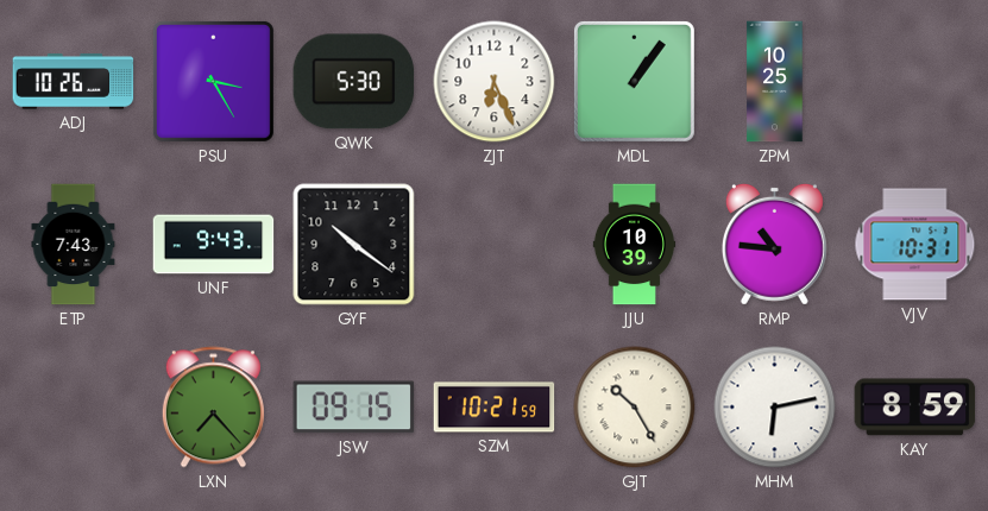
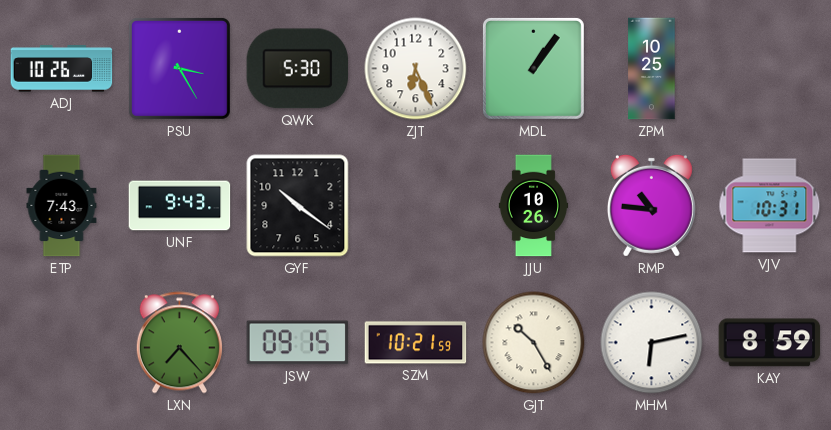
JJU: 10:39 -> 10:26
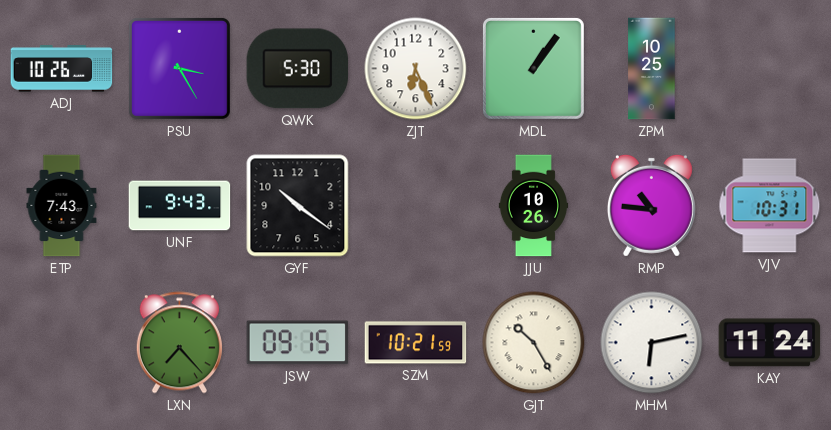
KAY: 8:59 -> 11:24
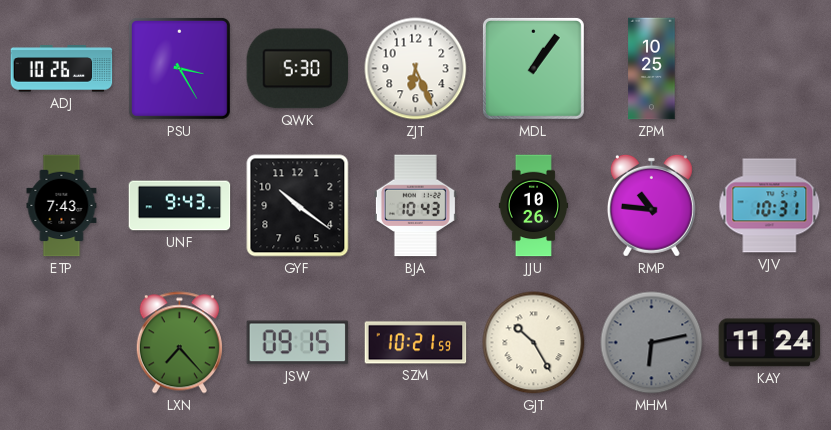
BJA: none -> 10:43
MHM dial: white -> grey
